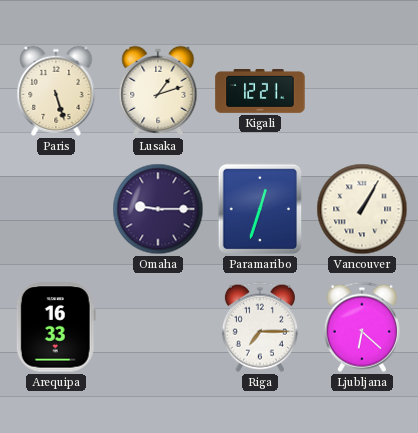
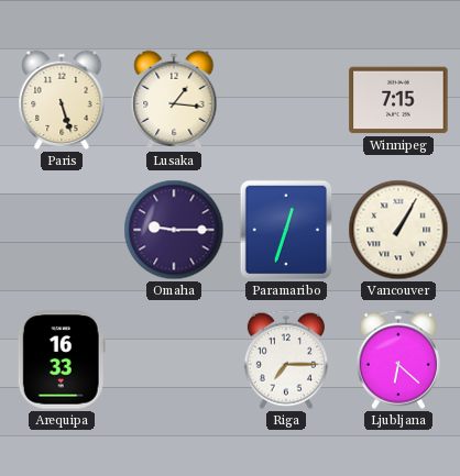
Lusaka: 1:12 -> 1:16
Kigali: 12:21 -> none
Winnipeg: none -> 7:15
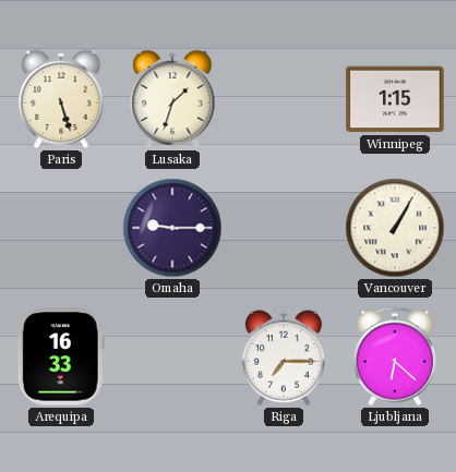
Lusaka: 1:16 -> 1:33
Winnipeg: 7:15 -> 1:15
Paramaribo: 12:33 -> none
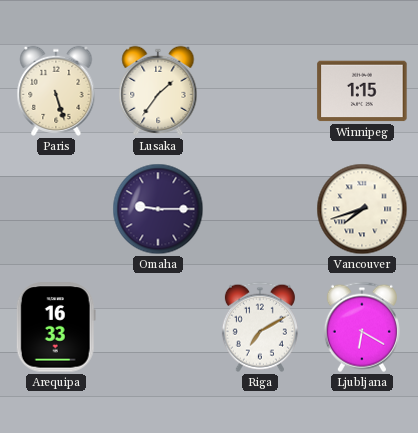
Lusaka: 1:33 -> 1:36
Vancouver: 1:05 -> 7:42
Riga: 7:15 -> 7:10
Ljubljana: 6:22 -> 6:20
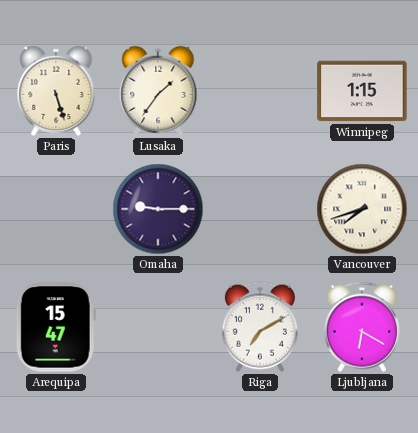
Arequipa: 16:33 -> 15:47
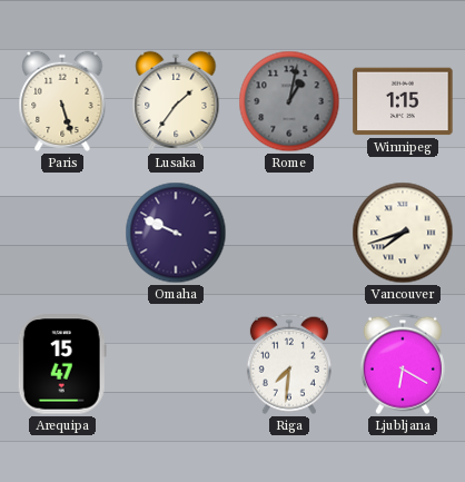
Rome: none -> 1:02
Omaha: 9:15 -> 9:49
Riga: 7:10 -> 7:31
